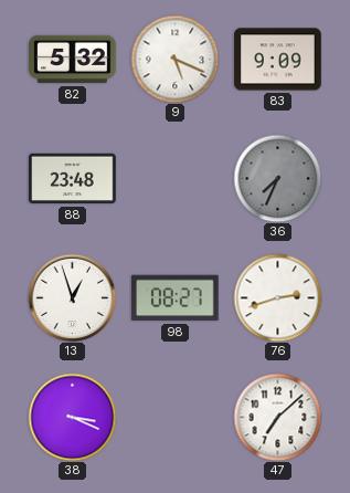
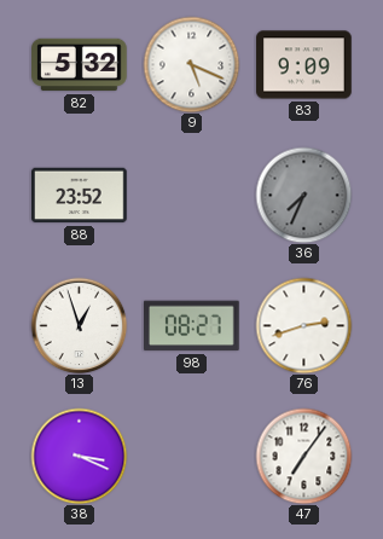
88: 23:48 -> 23:52
47: 7:08 -> 7:06
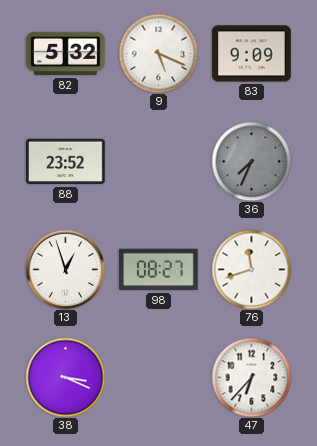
76: 2:42 -> 11:42
47: 7:06 -> 6:37
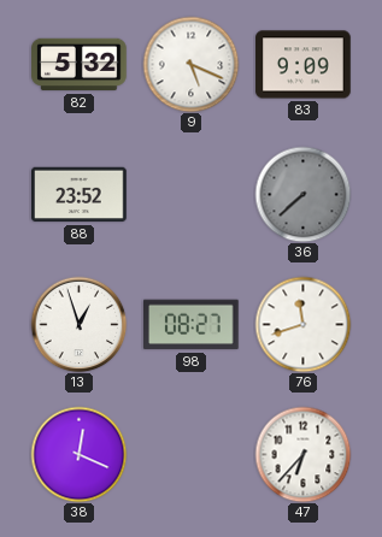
36: 7:34 -> 7:38
38: 3:19 -> 12:19
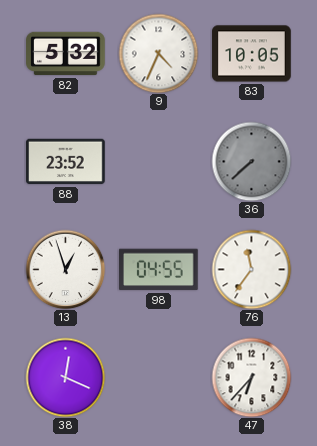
9: 5:19 -> 4:34
83: 9:09 -> 10:05
98: 08:27 -> 04:55
76: 11:42 -> 11:36
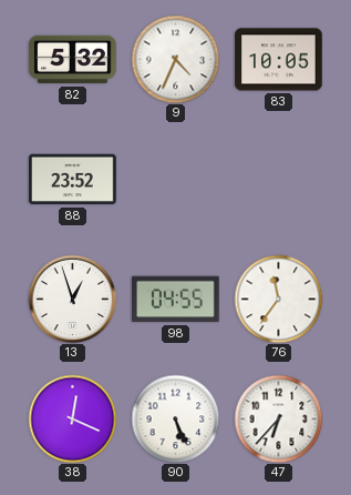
36: 7:38 -> none
90: none -> 5:26
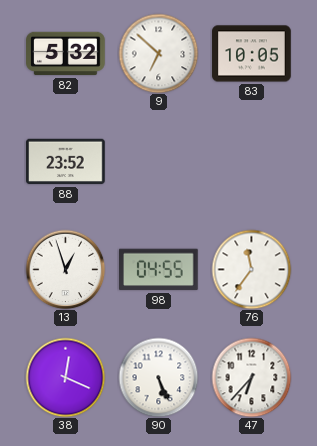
9: 4:34 -> 6:52
